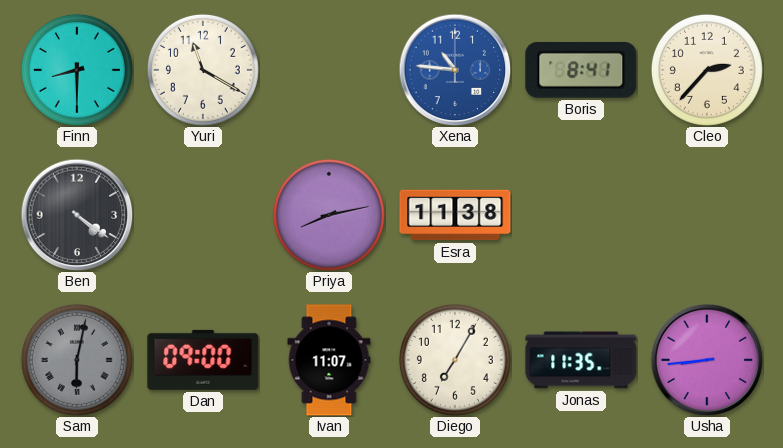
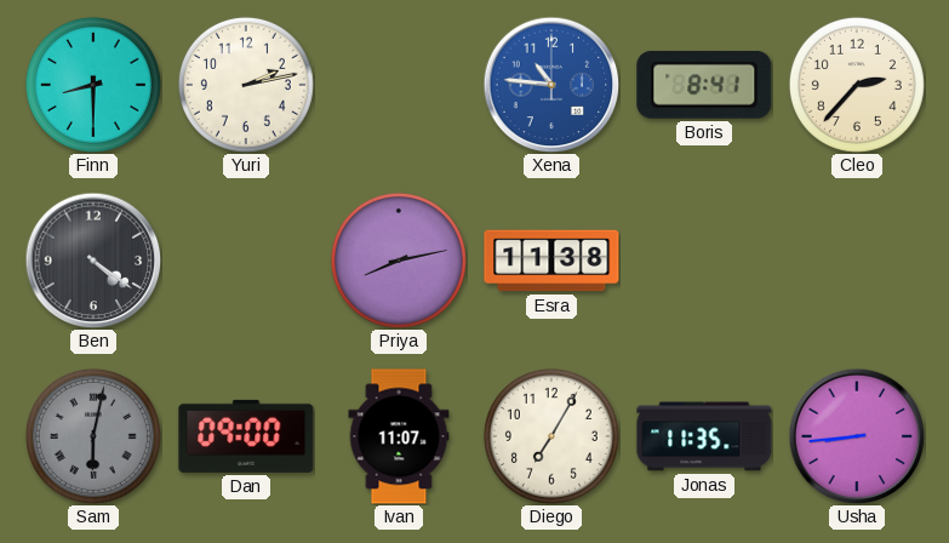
Yuri: 11:20 -> 2:13
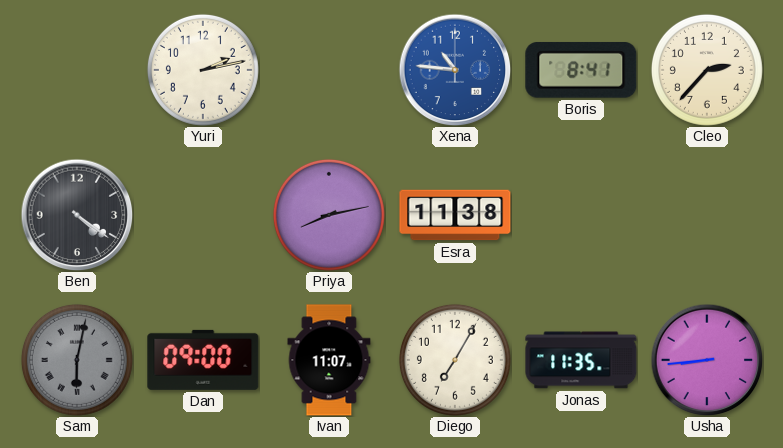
Finn: 8:30 -> none
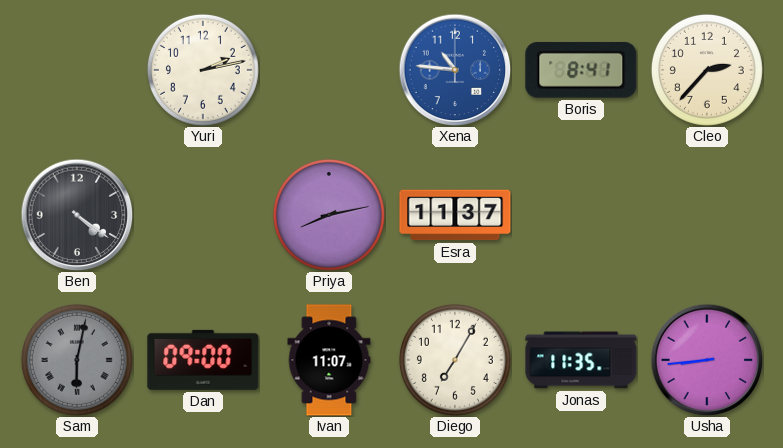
Esra: 11:38 -> 11:37
